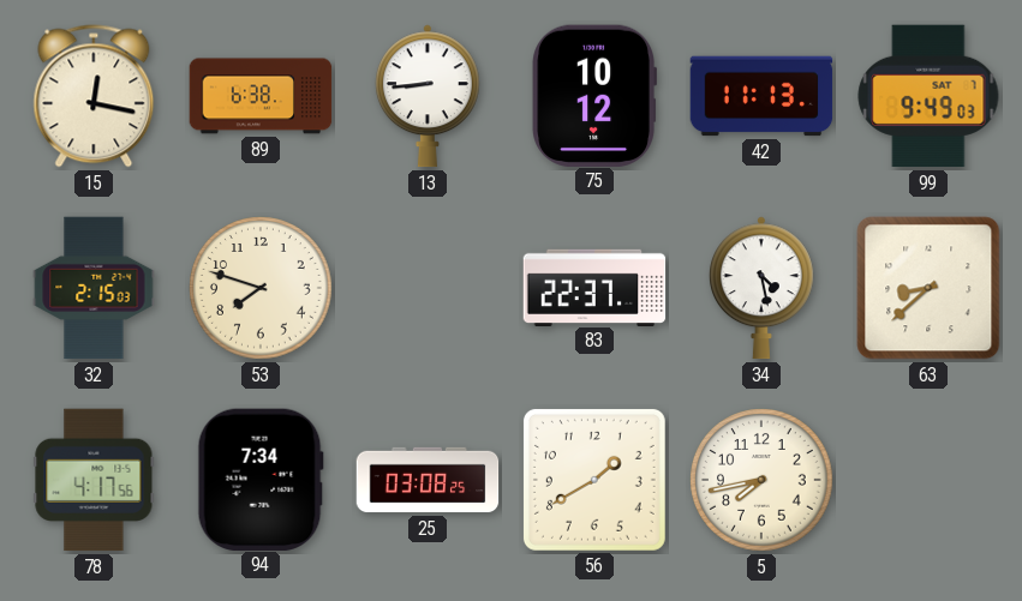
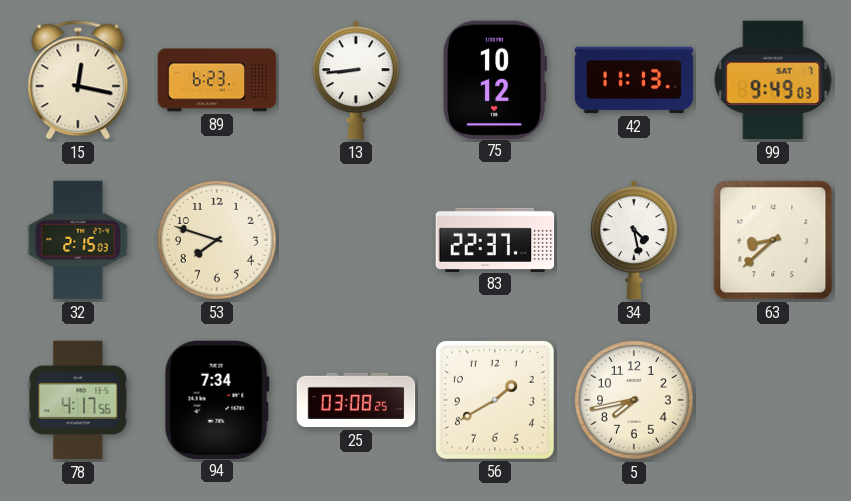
89: 6:38 -> 6:23
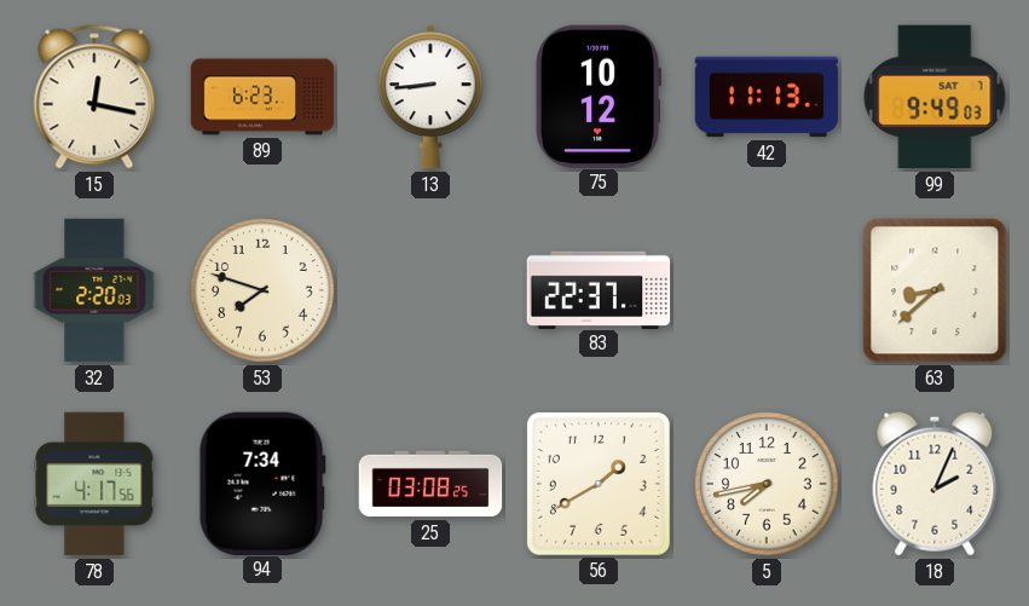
32: 2:15 -> 2:20
34: 4:28 -> none
18: none -> 2:04
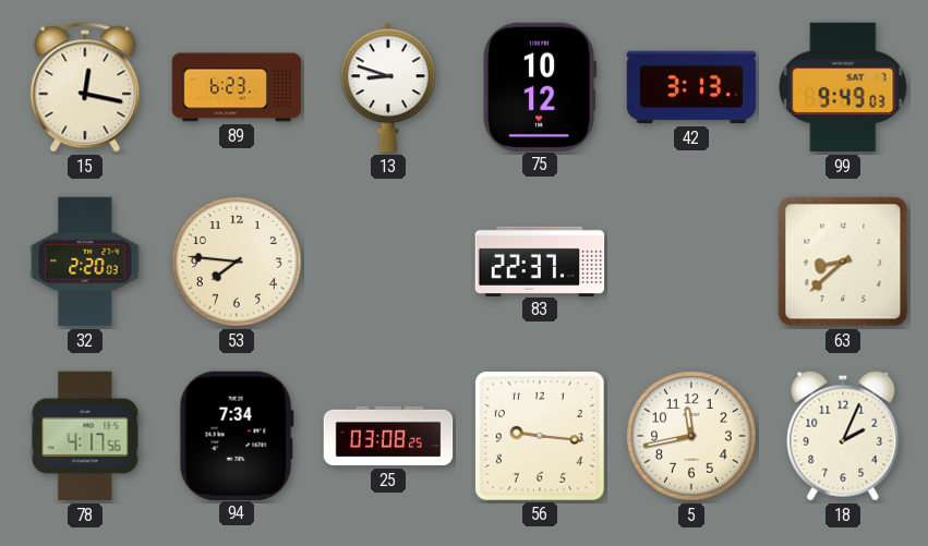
13: 8:44 -> 8:48
42: 11:13 -> 3:13
53: 7:48 -> 7:46
56: 1:40 -> 9:16
5: 7:43 -> 11:43
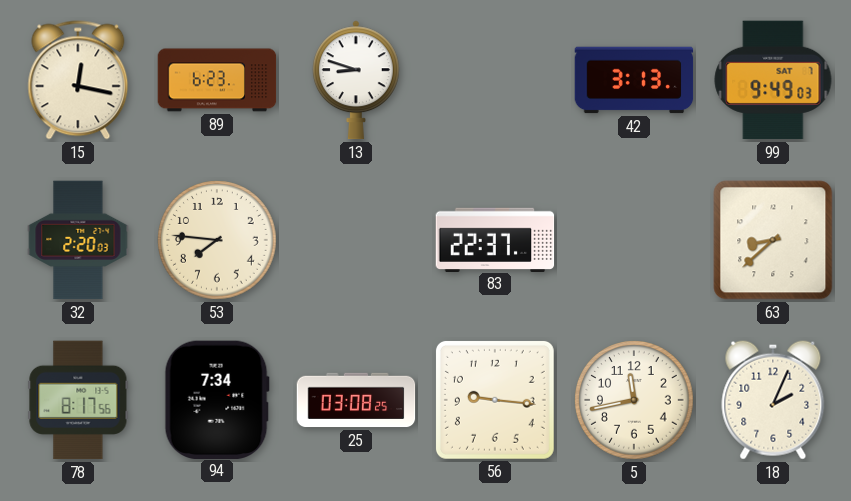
75: 10:12 -> none
78: 4:17 -> 8:17
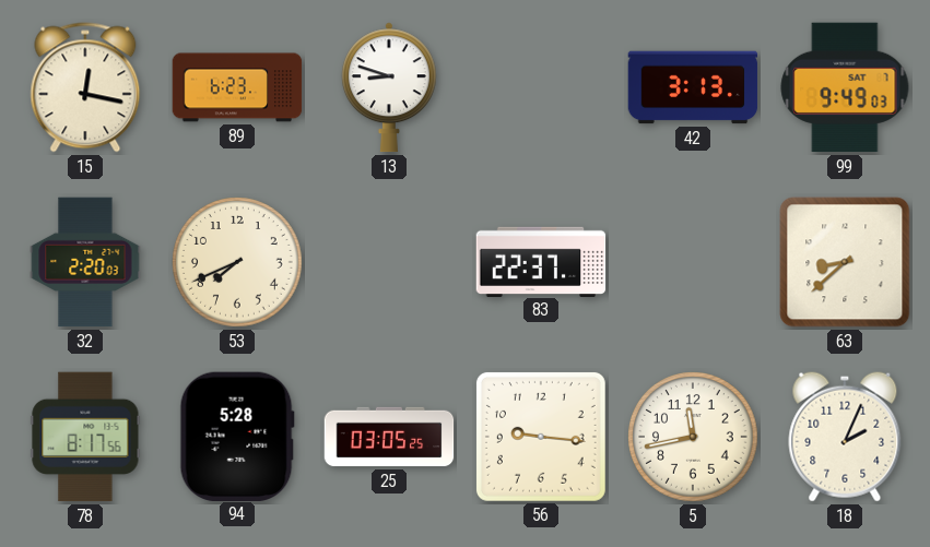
53: 7:46 -> 7:41
94: 7:34 -> 5:28
25: 03:08 -> 03:05
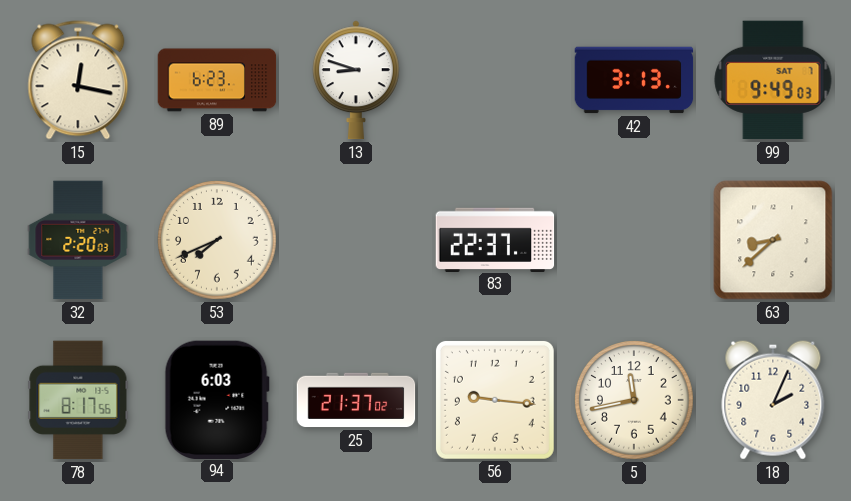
94: 5:28 -> 6:03
25: 03:05 -> 21:37
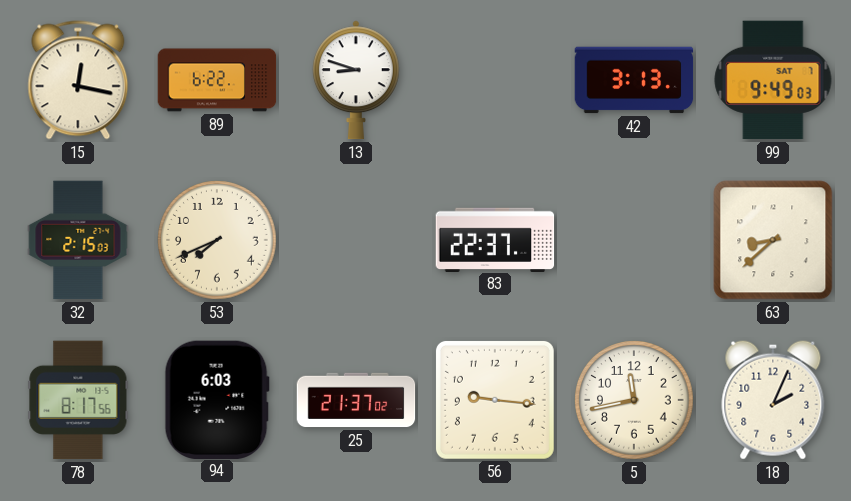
89: 6:23 -> 6:22
32: 2:20 -> 2:15
